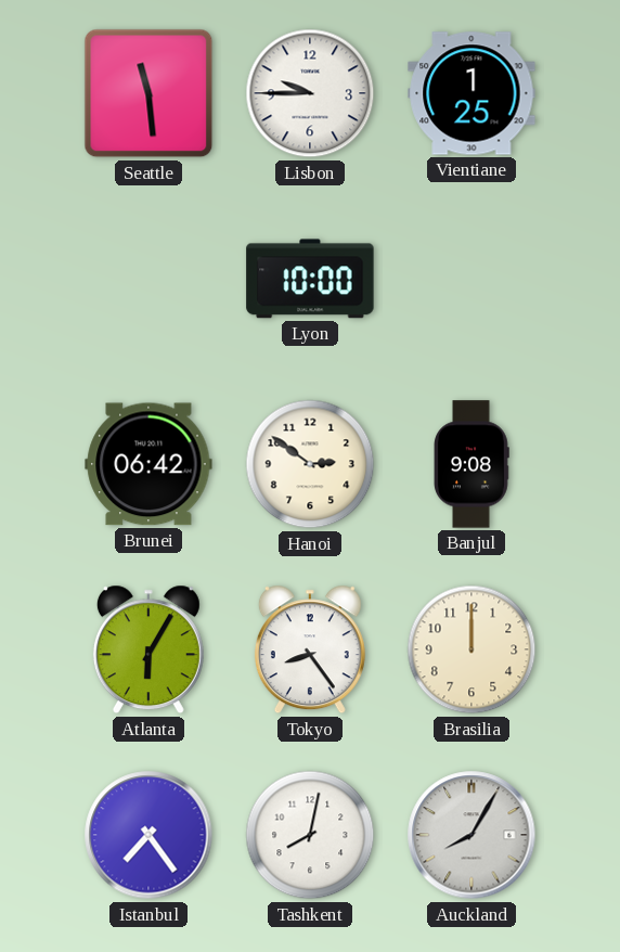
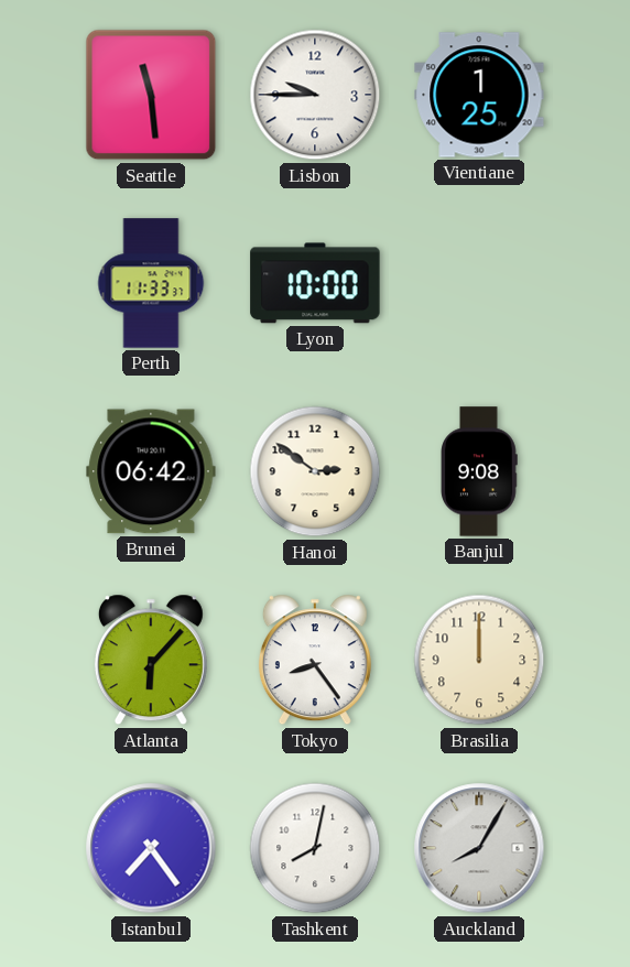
Perth: none -> 11:33
Atlanta: 6:05 -> 6:07
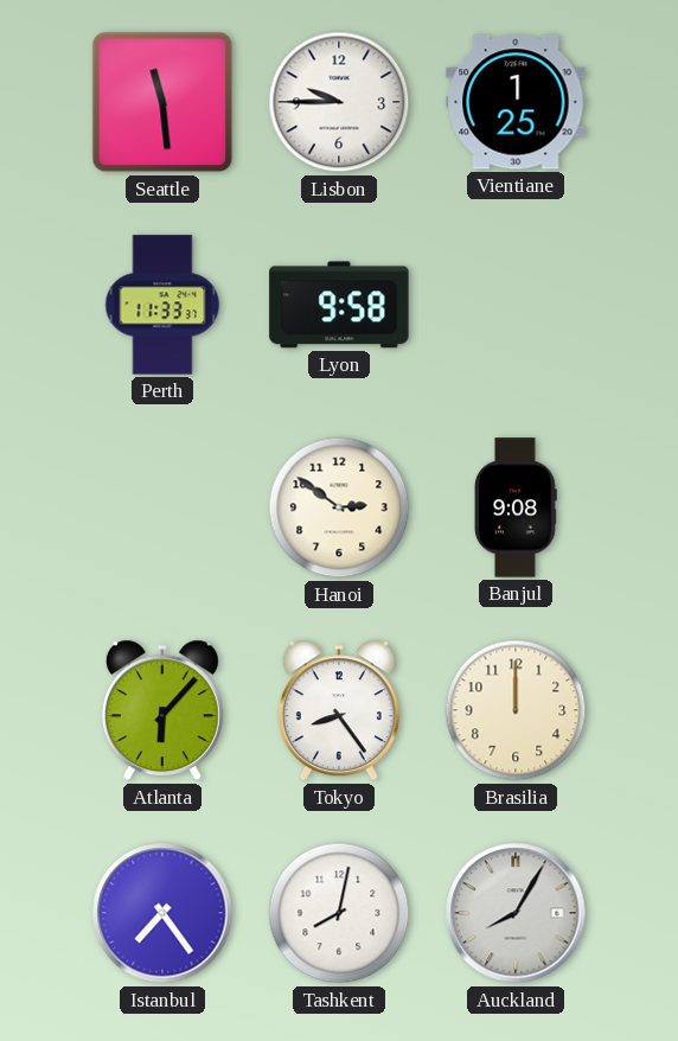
Lyon: 10:00 -> 9:58
Brunei: 06:42 -> none
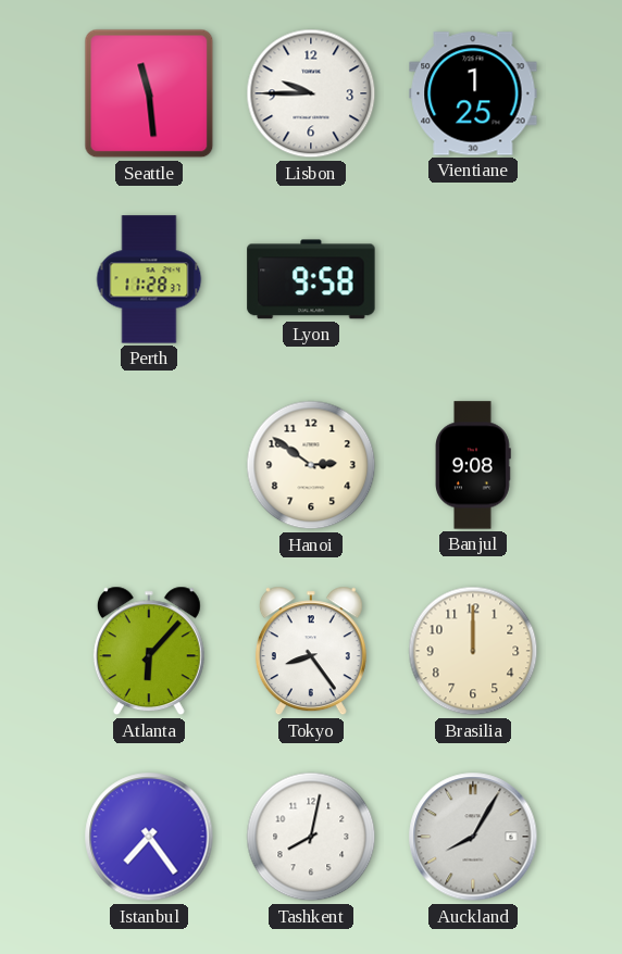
Perth: 11:33 -> 11:28
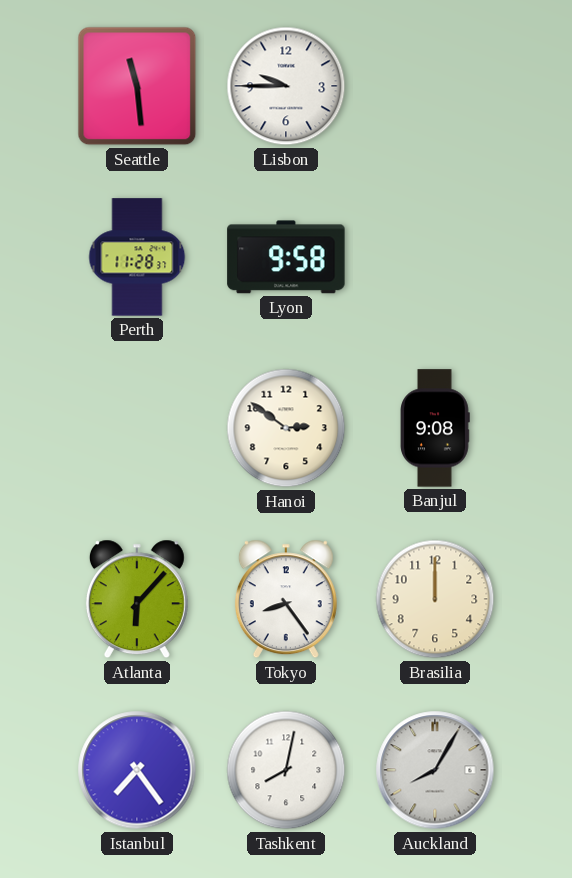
Vientiane: 1:25 -> none
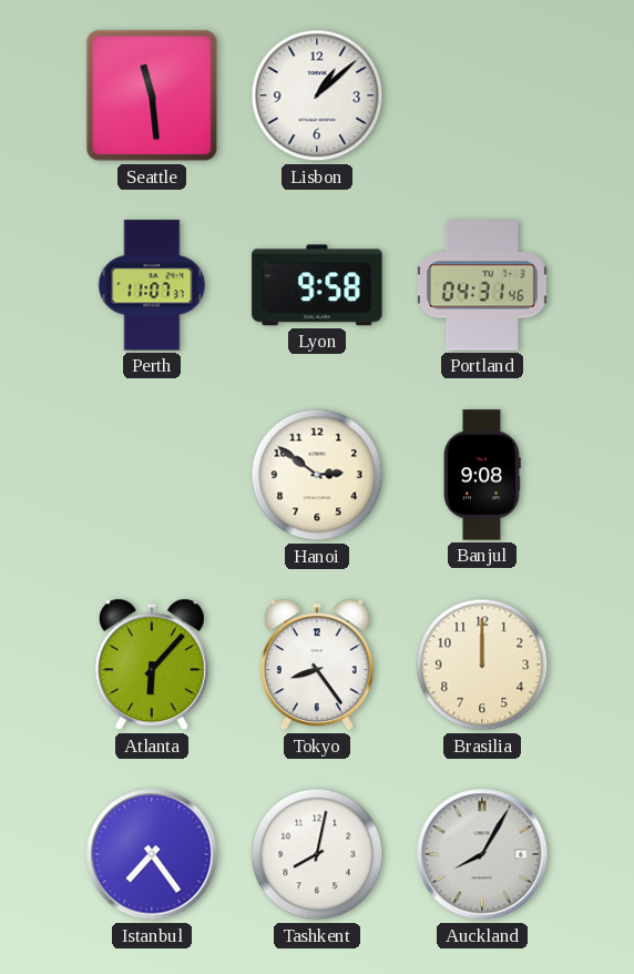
Lisbon: 9:45 -> 1:08
Perth: 11:28 -> 11:07
Portland: none -> 04:31
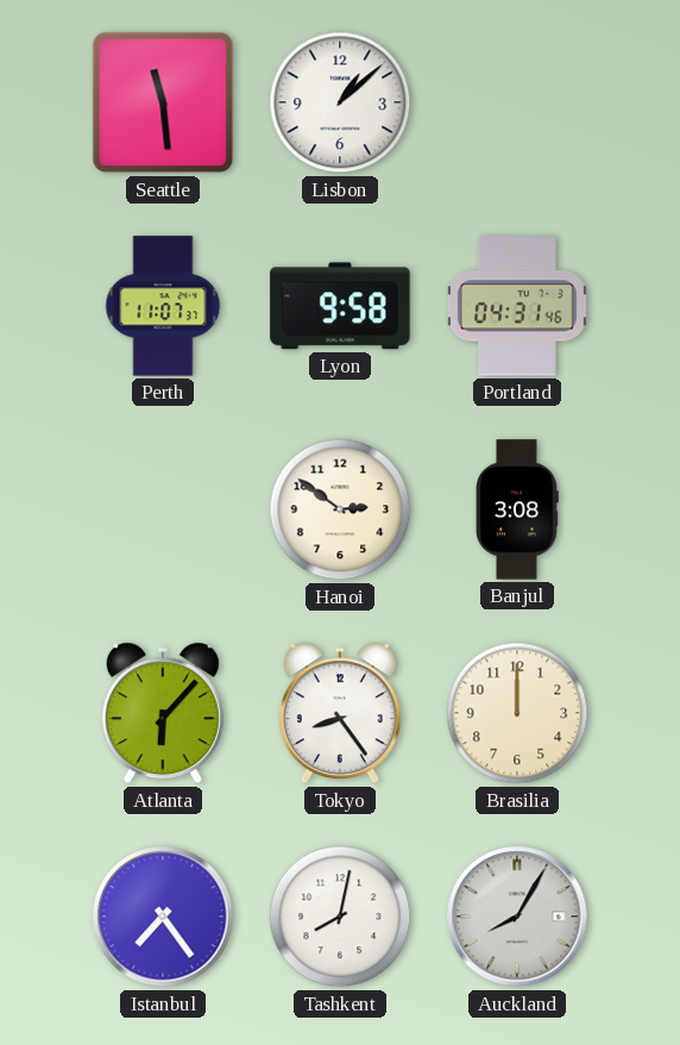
Banjul: 9:08 -> 3:08
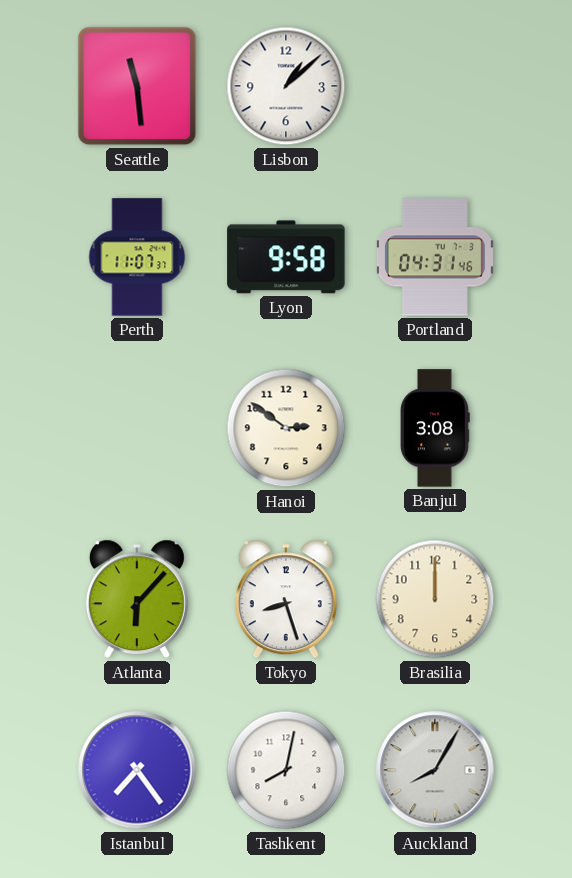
Tokyo: 8:24 -> 8:27
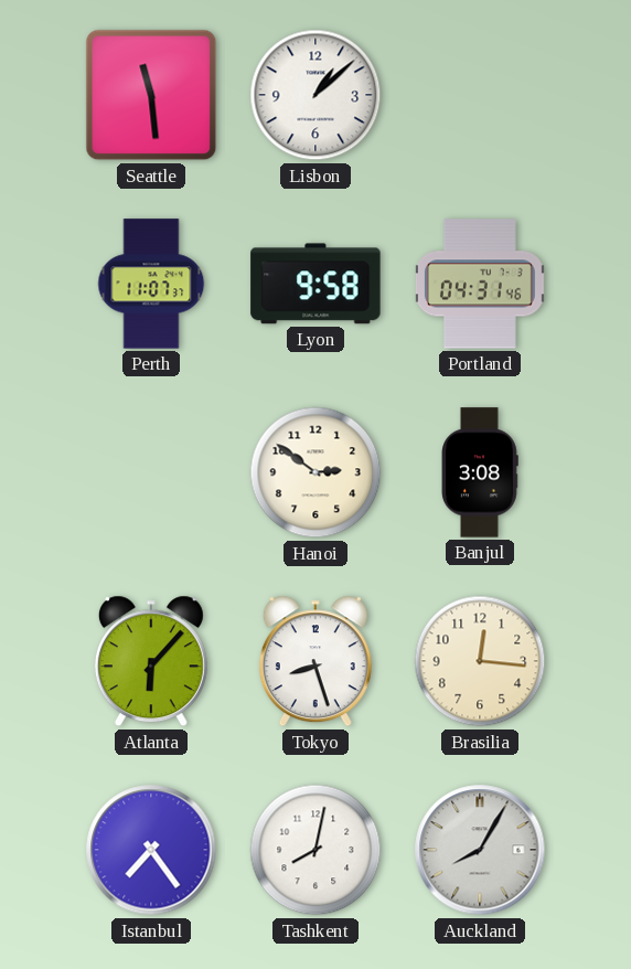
Brasilia: 12:00 -> 12:16
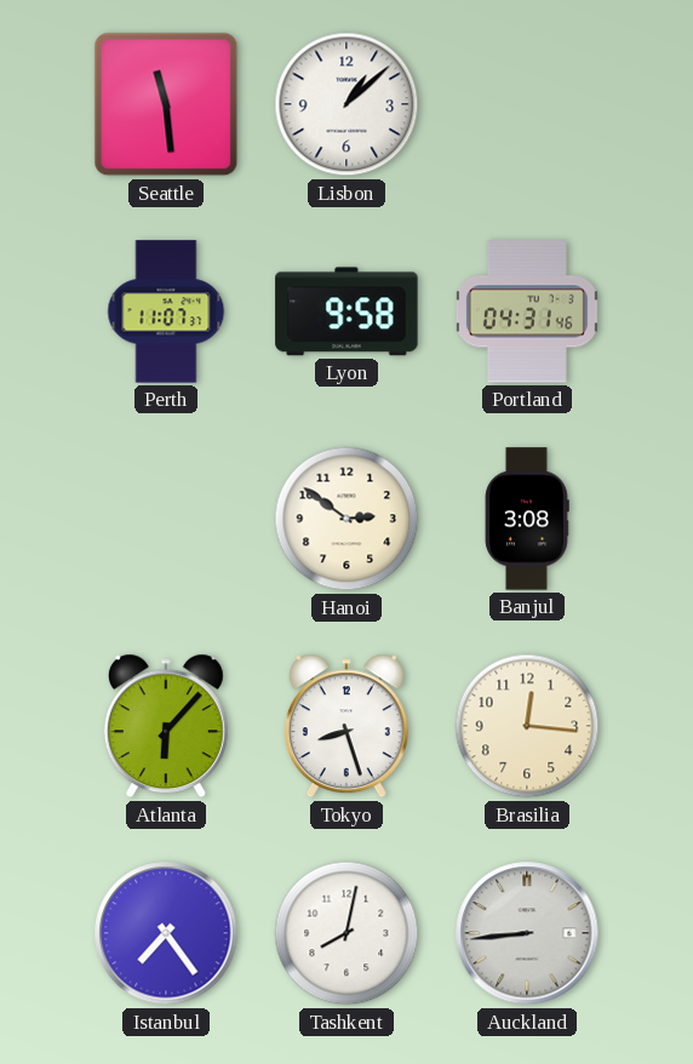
Auckland: 8:05 -> 8:44
